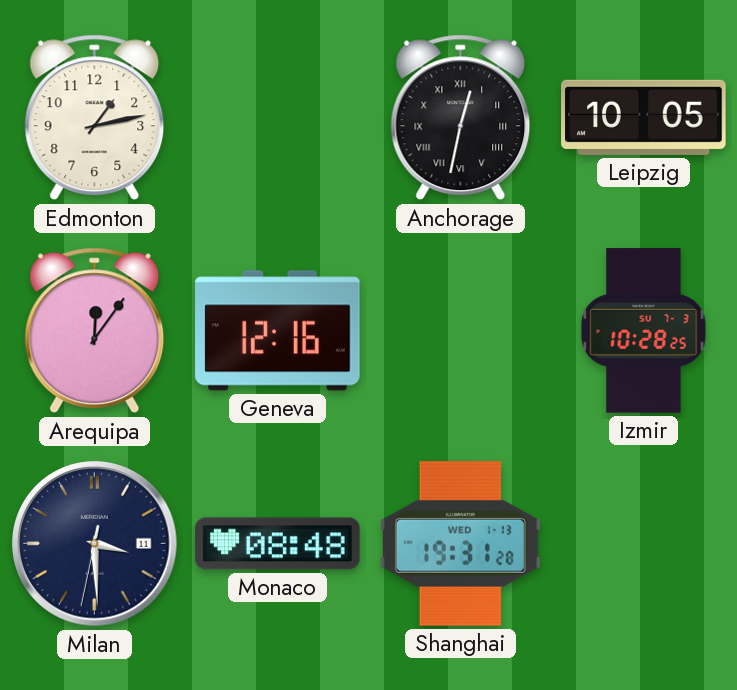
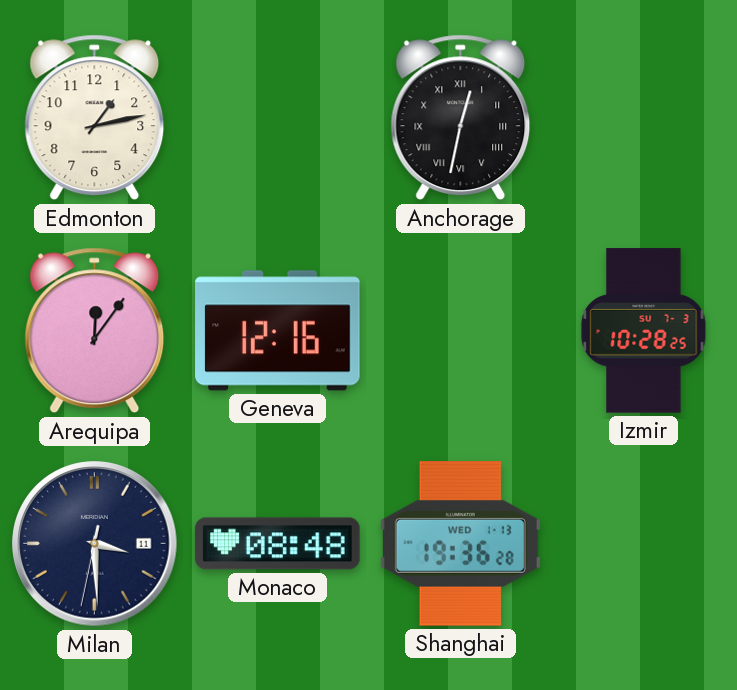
Leipzig: 10:05 -> none
Shanghai: 19:31 -> 19:36
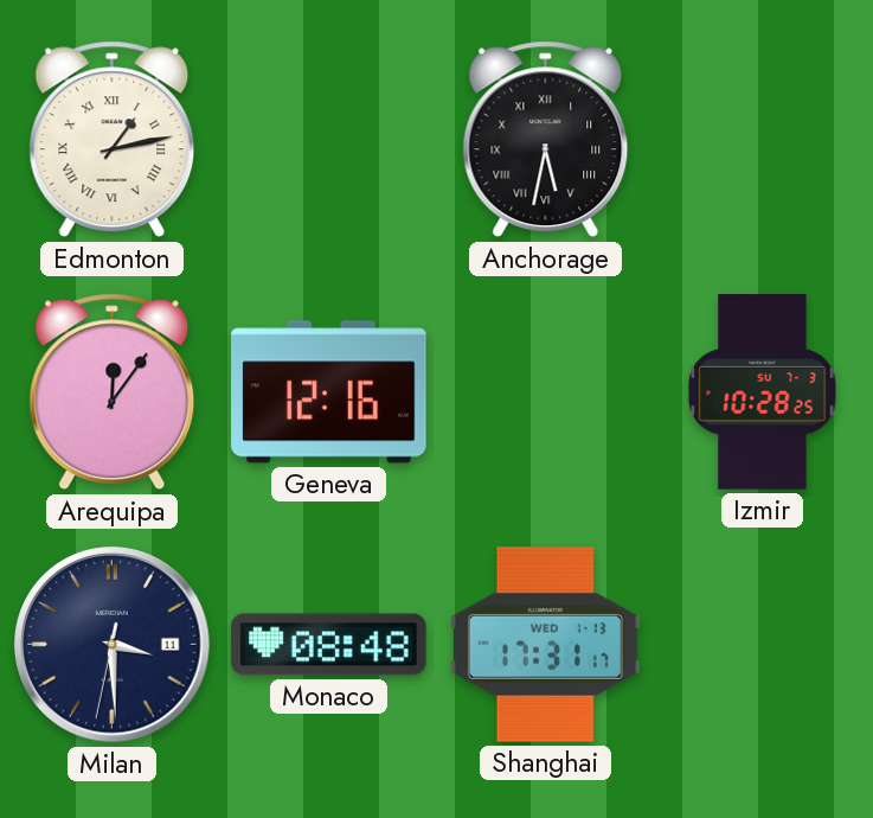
Edmonton numerals: Arabic -> Roman
Anchorage: 12:32 -> 5:32
Shanghai: 19:36 -> 17:31
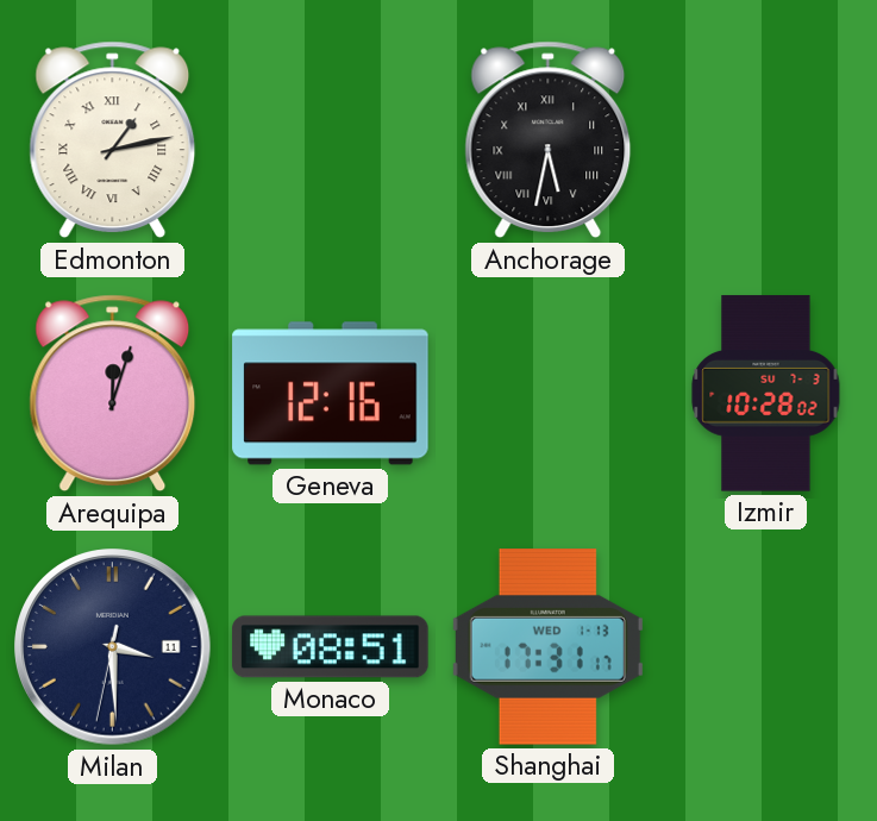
Arequipa: 12:06 -> 12:03
Izmir: 10:28:25 -> 10:28:02
Monaco: 08:48 -> 08:51
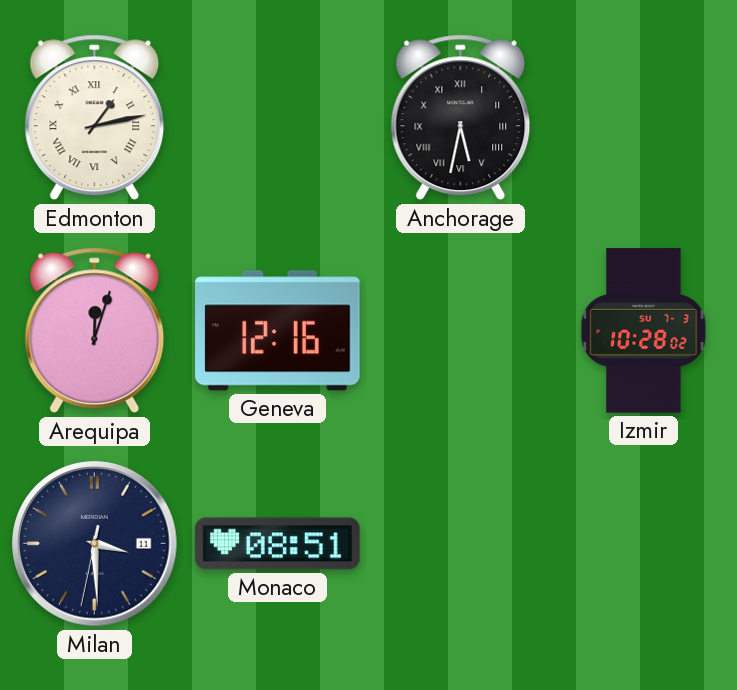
Shanghai: 17:31 -> none
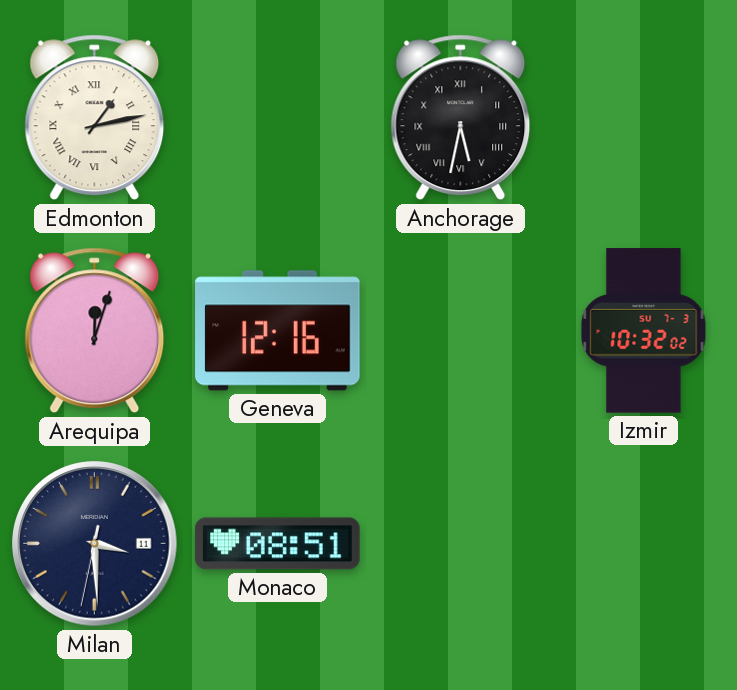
Izmir: 10:28 -> 10:32
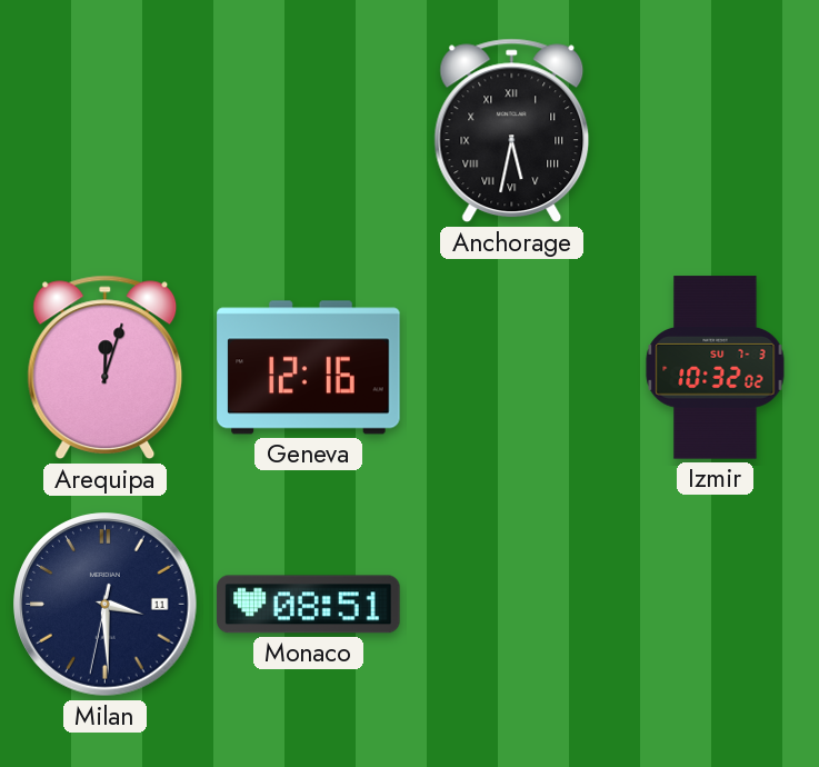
Edmonton: 1:13 -> none
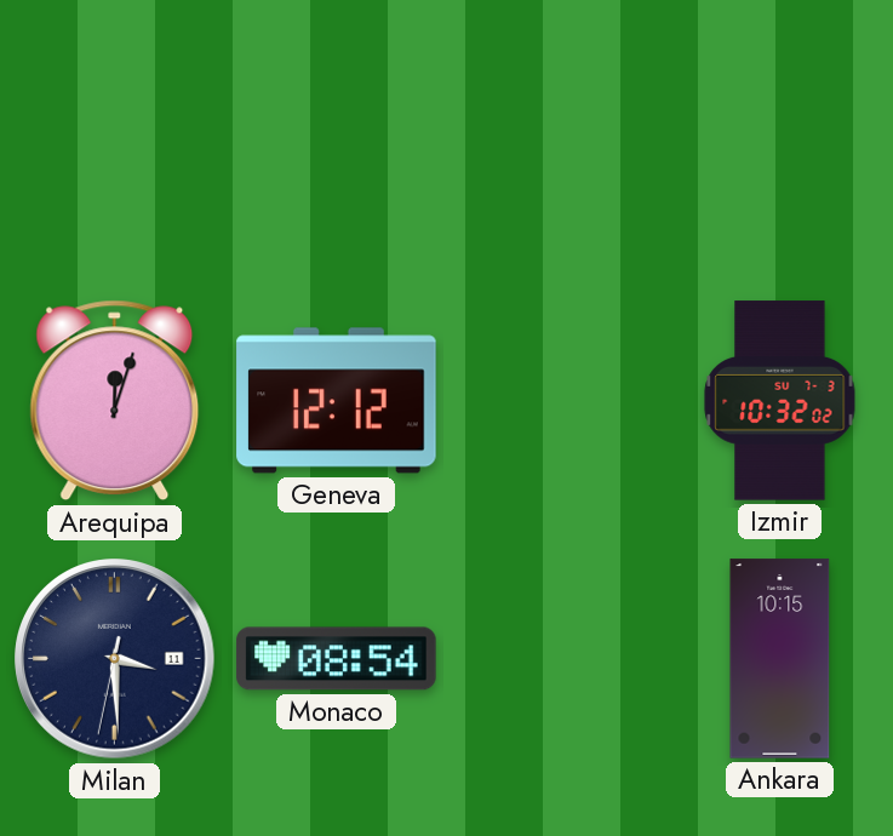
Anchorage: 5:32 -> none
Geneva: 12:16 -> 12:12
Monaco: 08:51 -> 08:54
Ankara: none -> 10:15
